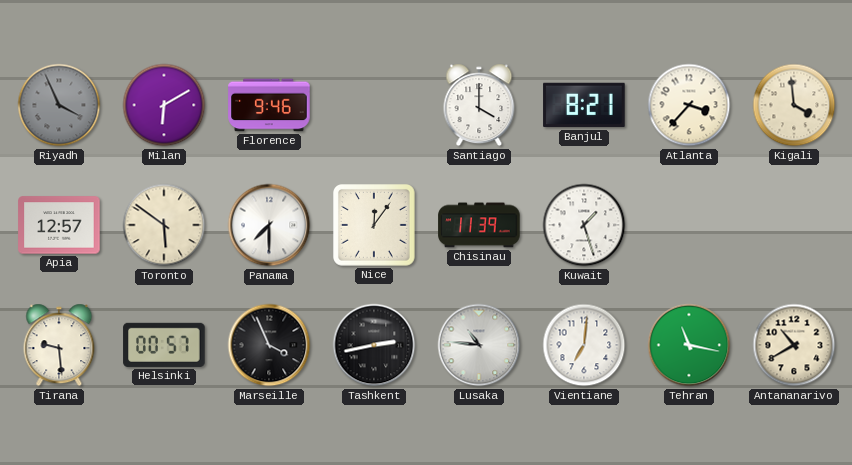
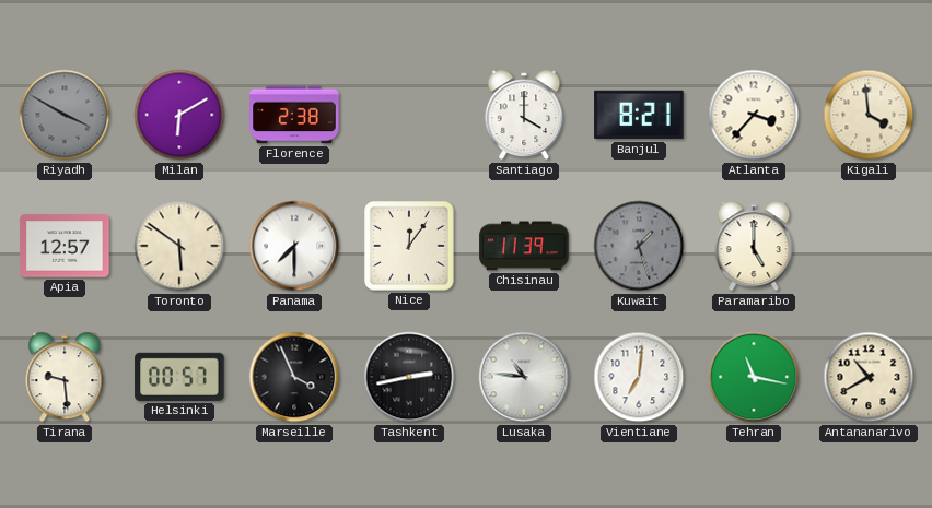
Riyadh: 3:56 -> 3:50
Florence: 9:46 -> 2:38
Kuwait dial: white -> grey
Paramaribo: none -> 5:00
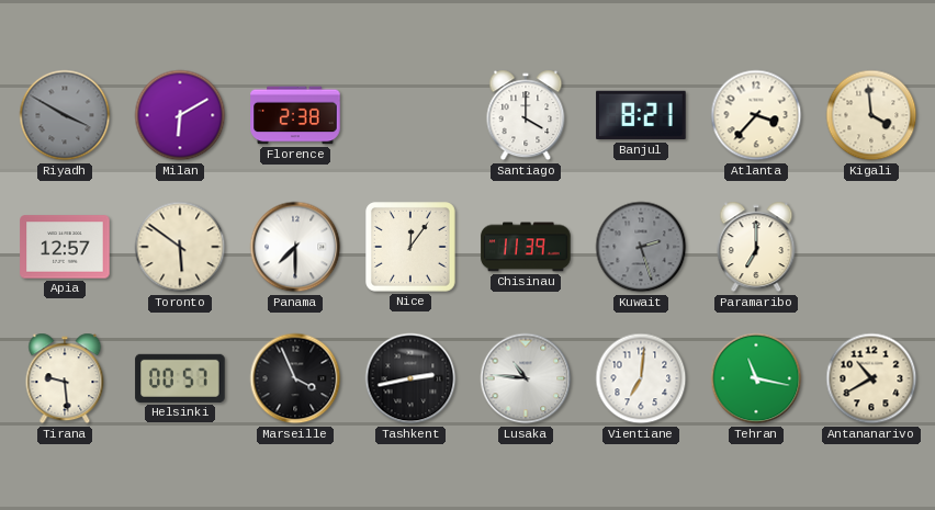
Kuwait: 1:27 -> 2:27
Paramaribo: 5:00 -> 7:00
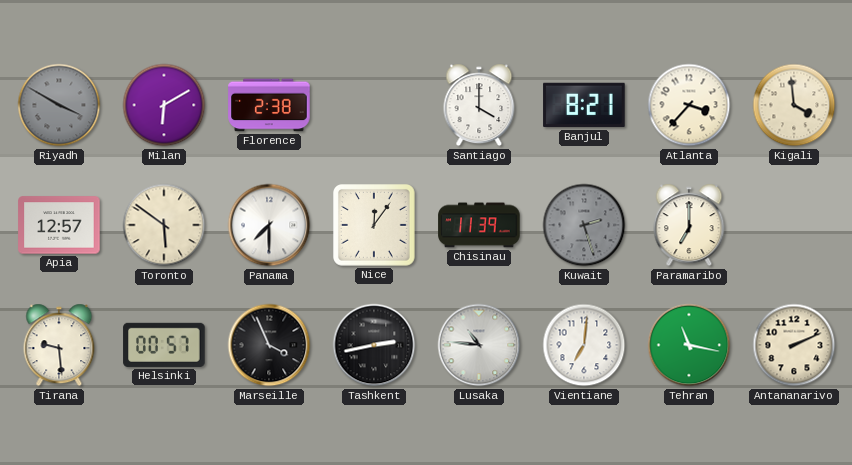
Antananarivo: 10:40 -> 2:11
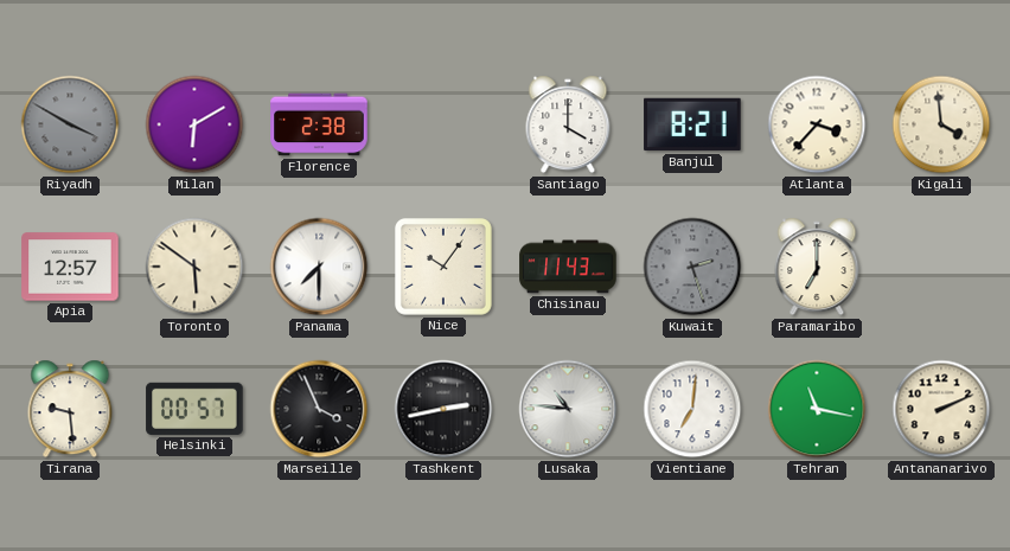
Nice: 12:06 -> 10:06
Chisinau: 11:39 -> 11:43
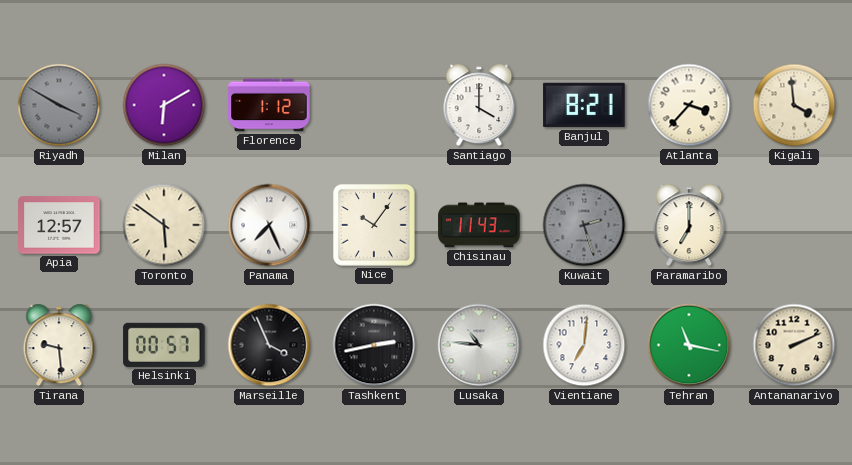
Florence: 2:38 -> 1:12
Panama: 7:30 -> 7:26
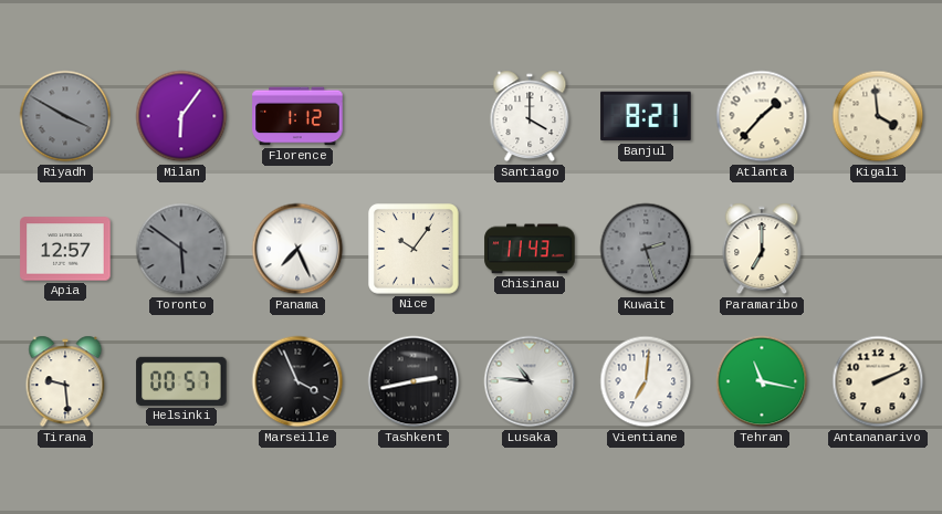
Milan: 6:10 -> 6:06
Atlanta: 3:37 -> 1:37
Toronto dial: cream -> grey
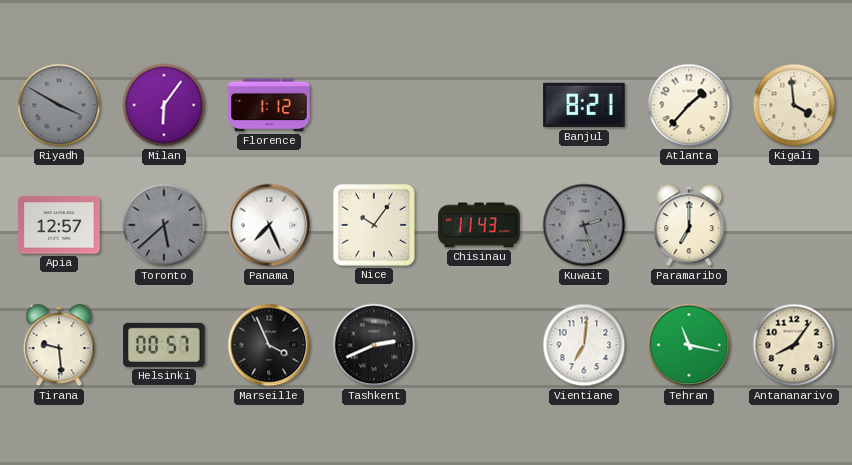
Santiago: 4:00 -> none
Toronto: 5:51 -> 5:38
Tashkent: 2:43 -> 2:41
Lusaka: 10:46 -> none
Antananarivo: 2:11 -> 8:06
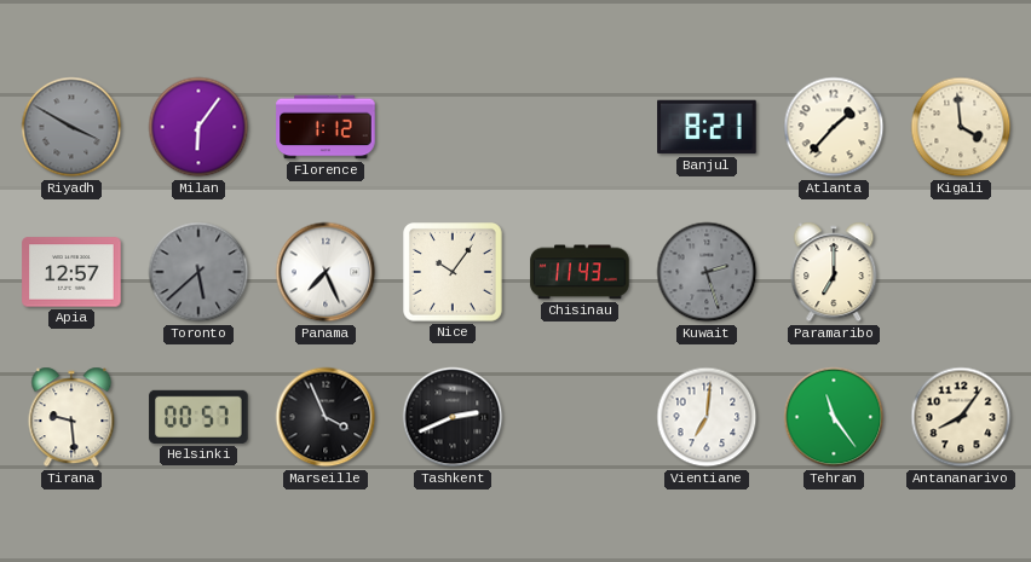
Tehran: 11:17 -> 11:24
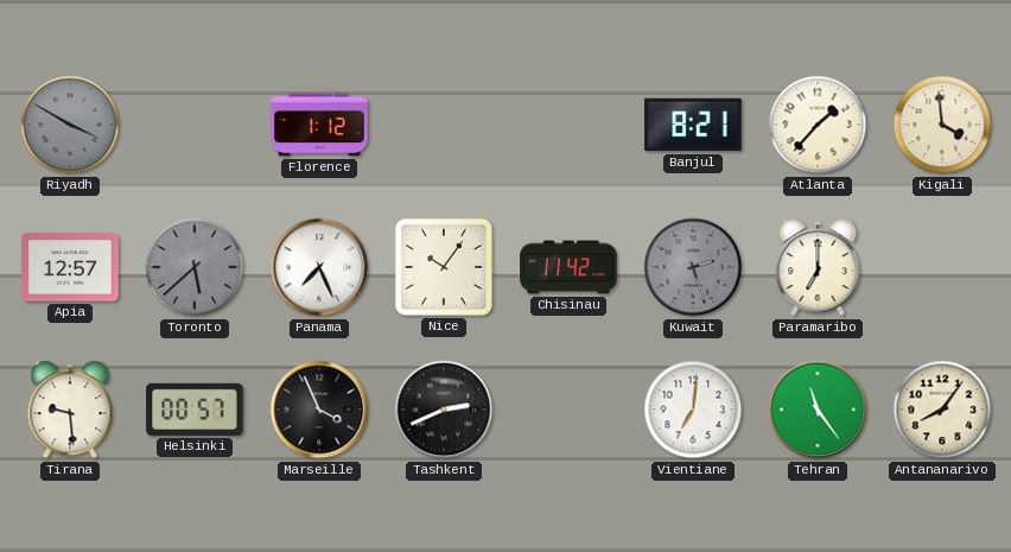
Milan: 6:06 -> none
Chisinau: 11:43 -> 11:42
